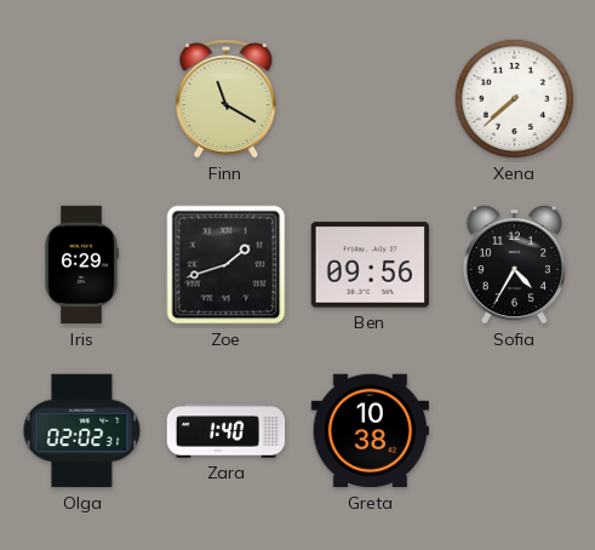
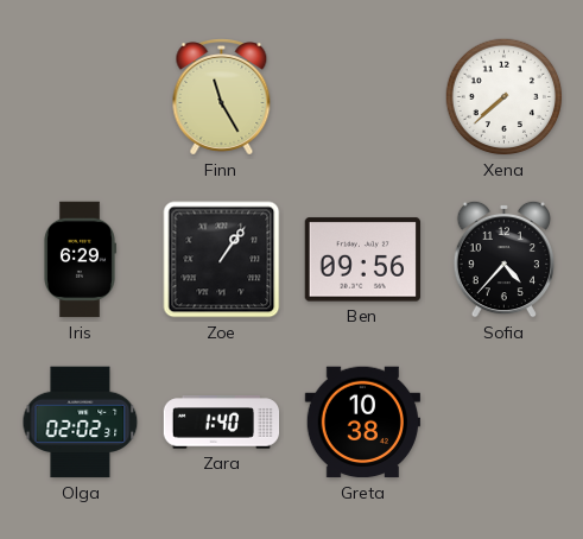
Finn: 11:20 -> 11:25
Zoe: 1:42 -> 1:06
Sofia: 4:35 -> 4:37
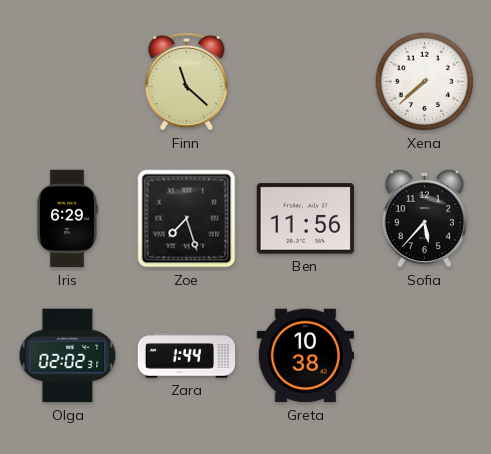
Finn: 11:25 -> 11:22
Zoe: 1:06 -> 7:27
Ben: 09:56 -> 11:56
Sofia: 4:37 -> 5:37
Zara: 1:40 -> 1:44
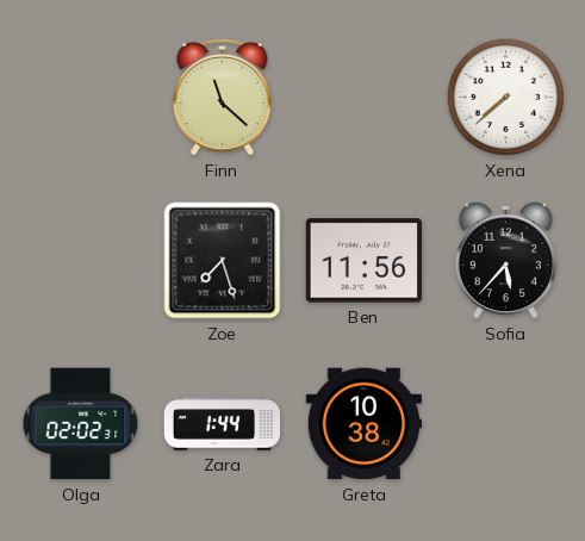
Iris: 6:29 -> none
